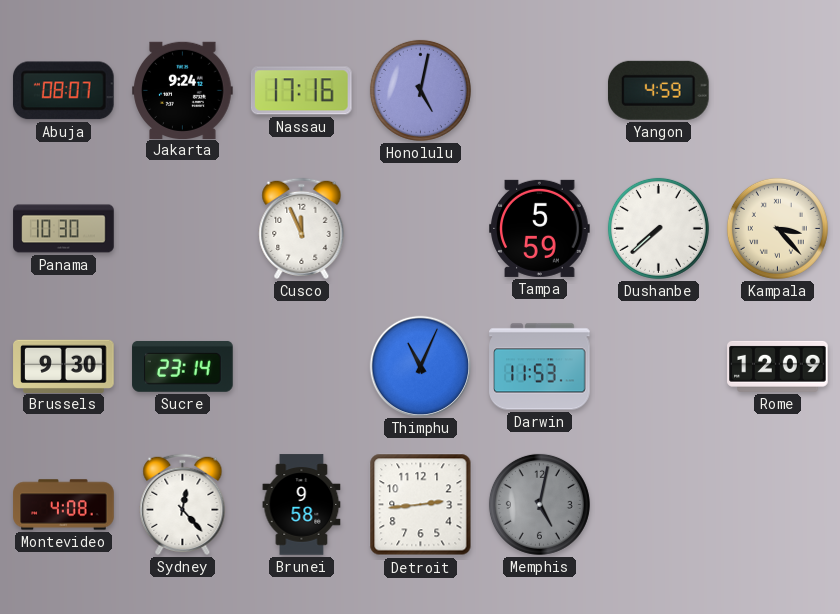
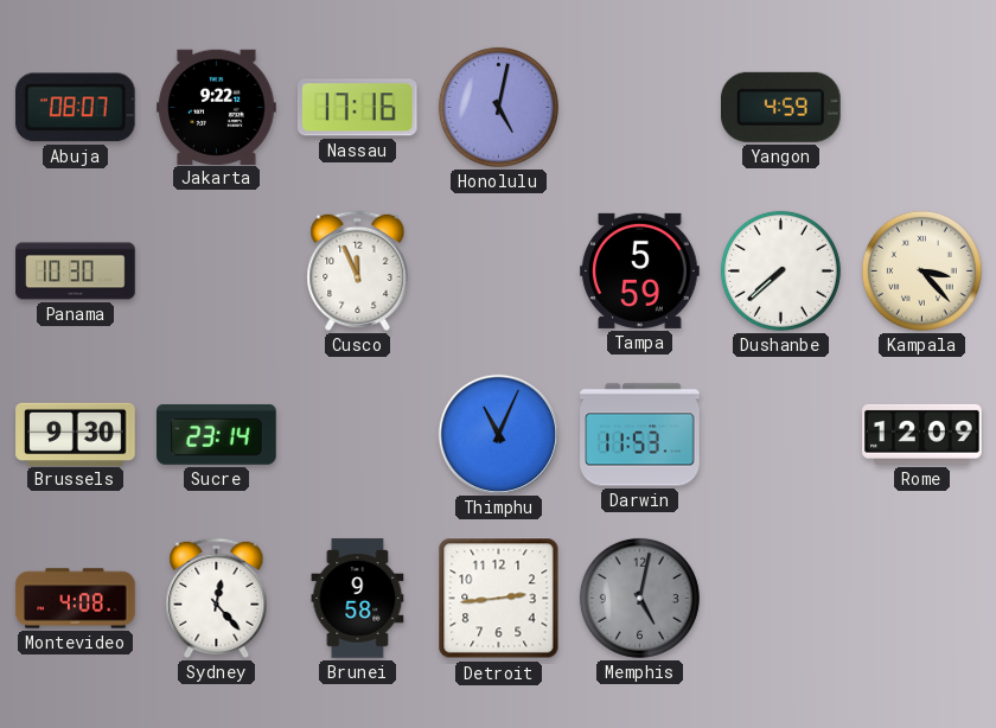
Jakarta: 9:24 -> 9:22
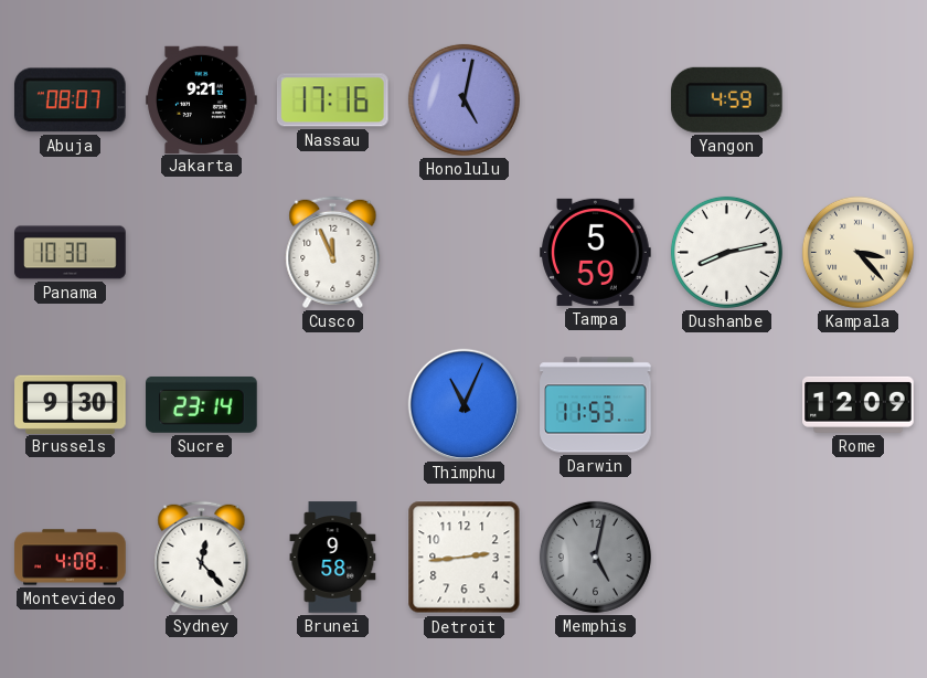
Jakarta: 9:22 -> 9:21
Dushanbe: 7:38 -> 8:13
